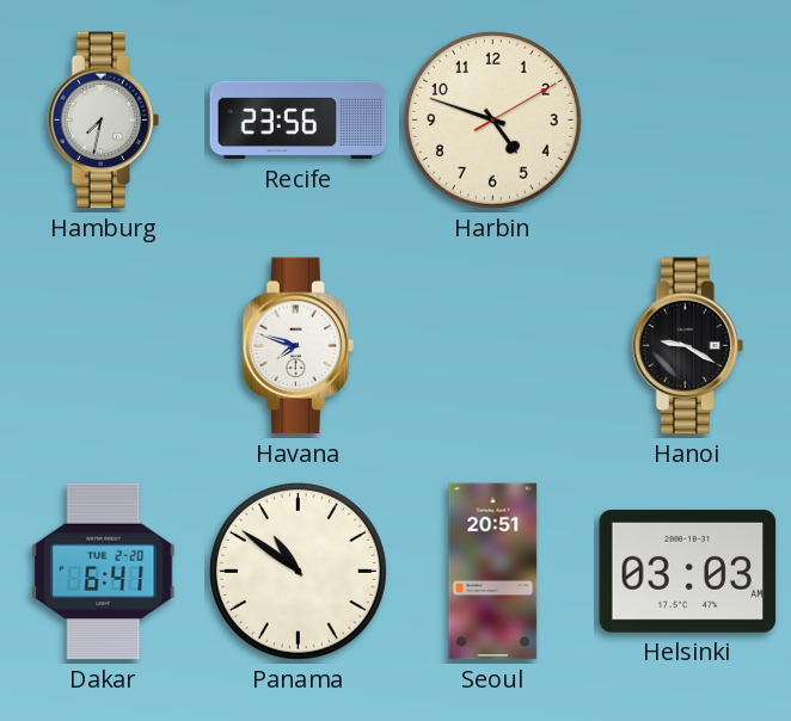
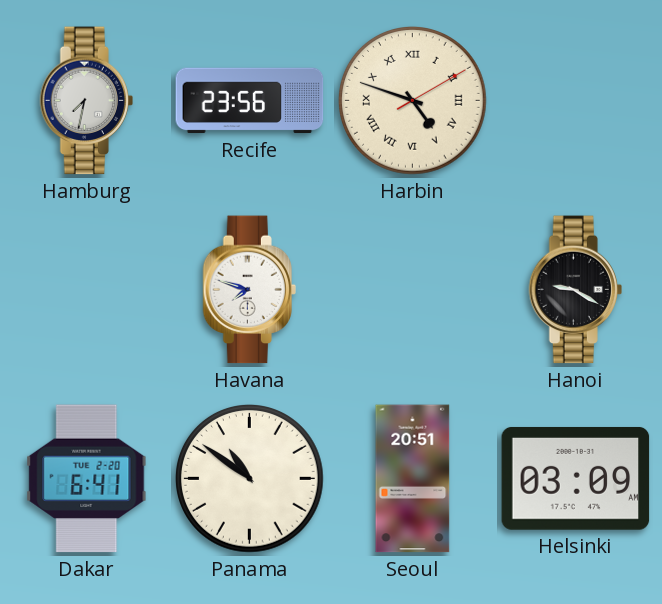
Harbin numerals: Arabic -> Roman
Helsinki: 03:03 -> 03:09
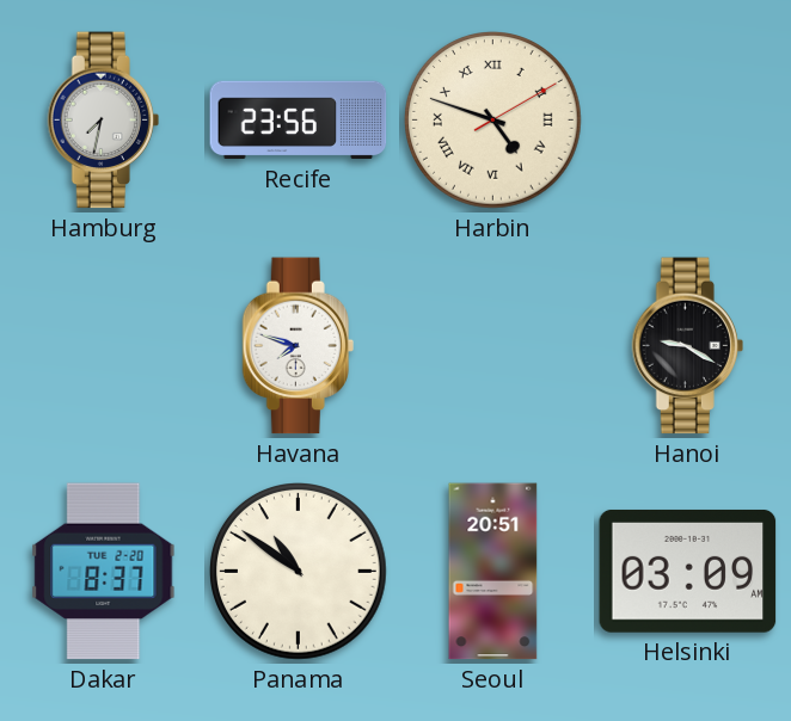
Dakar: 6:41 -> 8:37
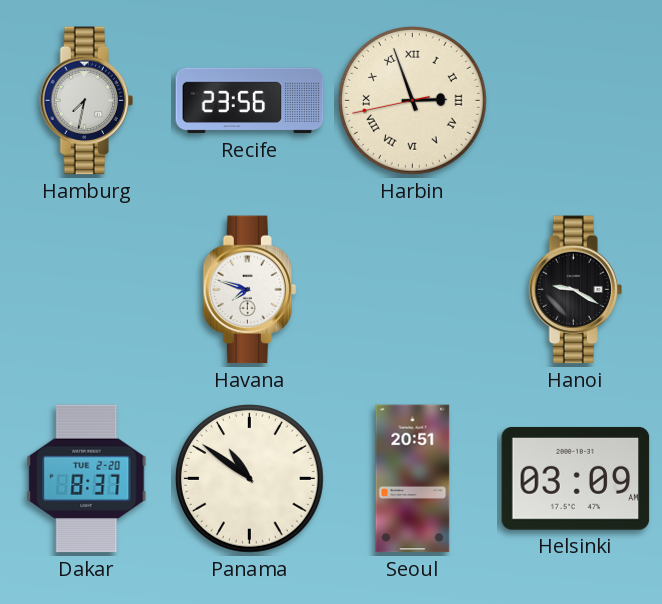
Harbin: 4:48 -> 2:56
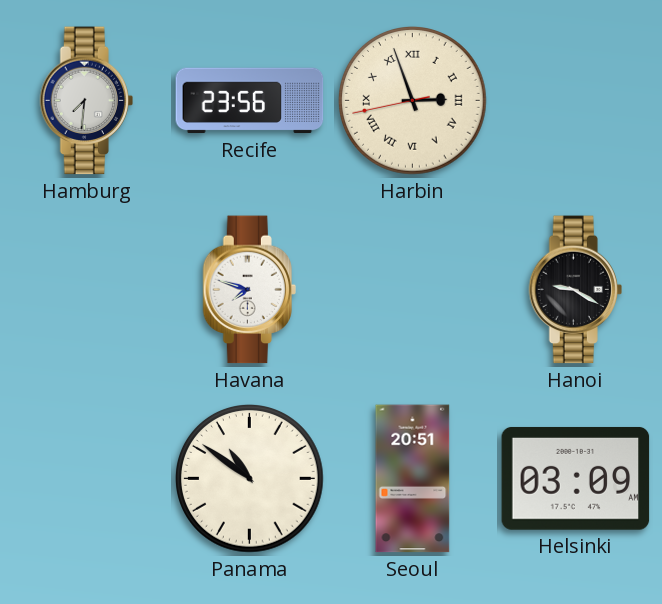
Hamburg: 7:32 -> 7:31
Dakar: 8:37 -> none
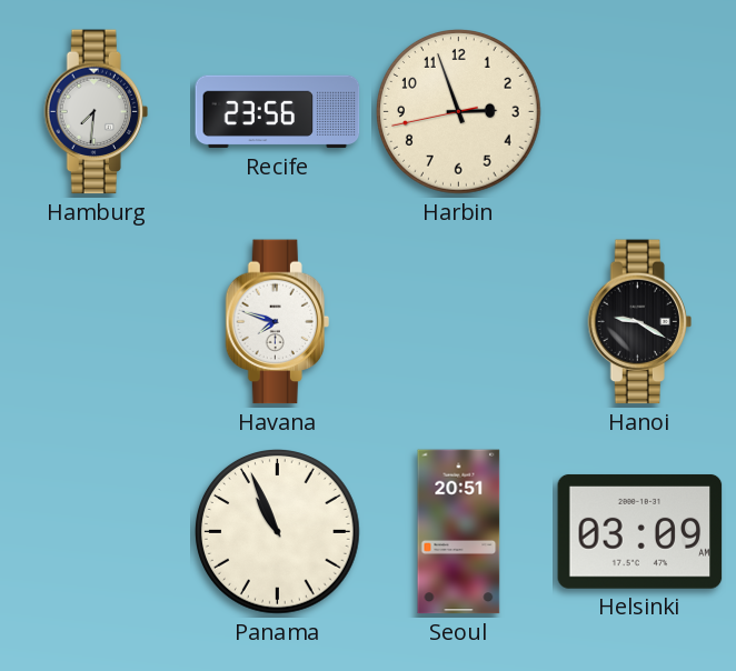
Harbin numerals: Roman -> Arabic
Panama: 10:51 -> 10:56
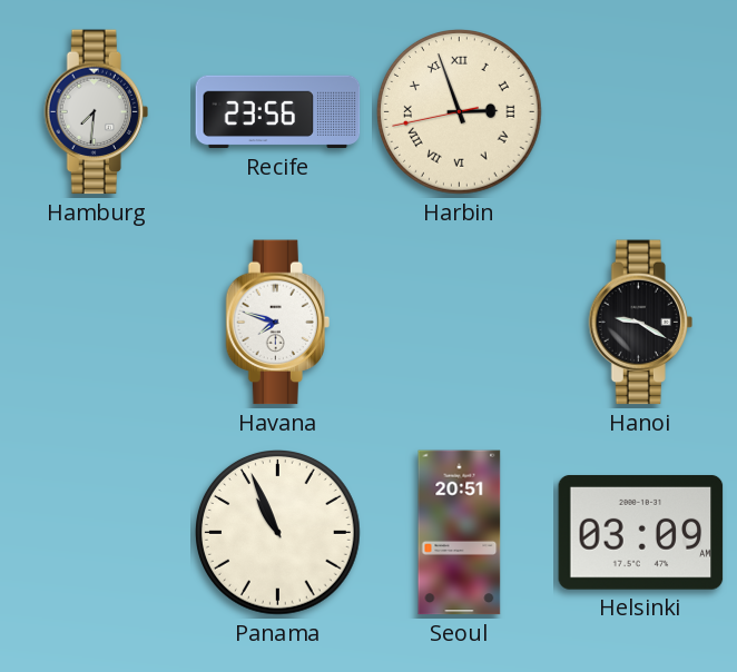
Harbin numerals: Arabic -> Roman
